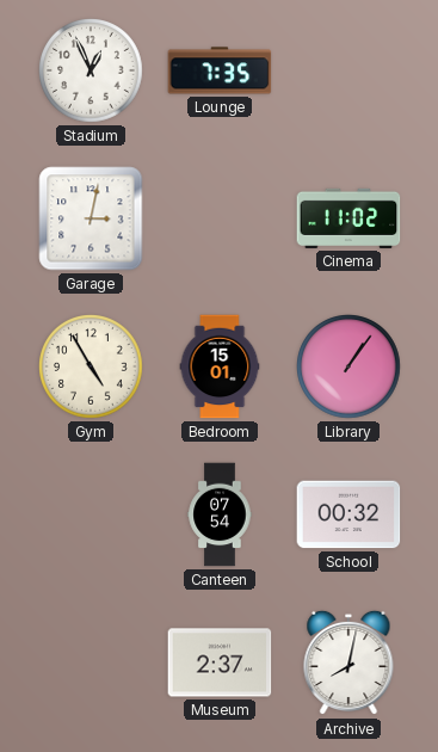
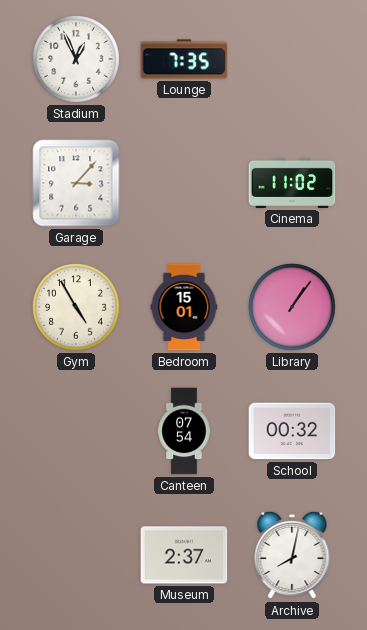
Garage: 3:02 -> 3:07
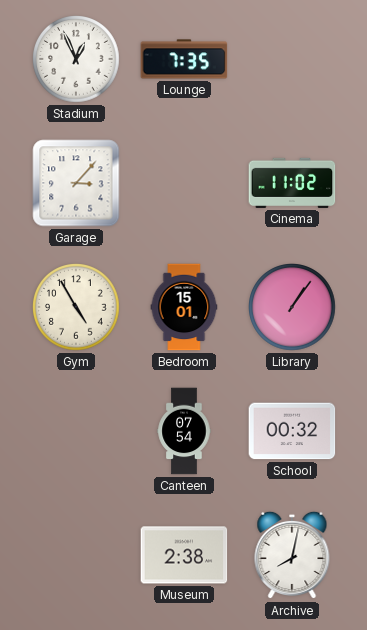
Museum: 2:37 -> 2:38
